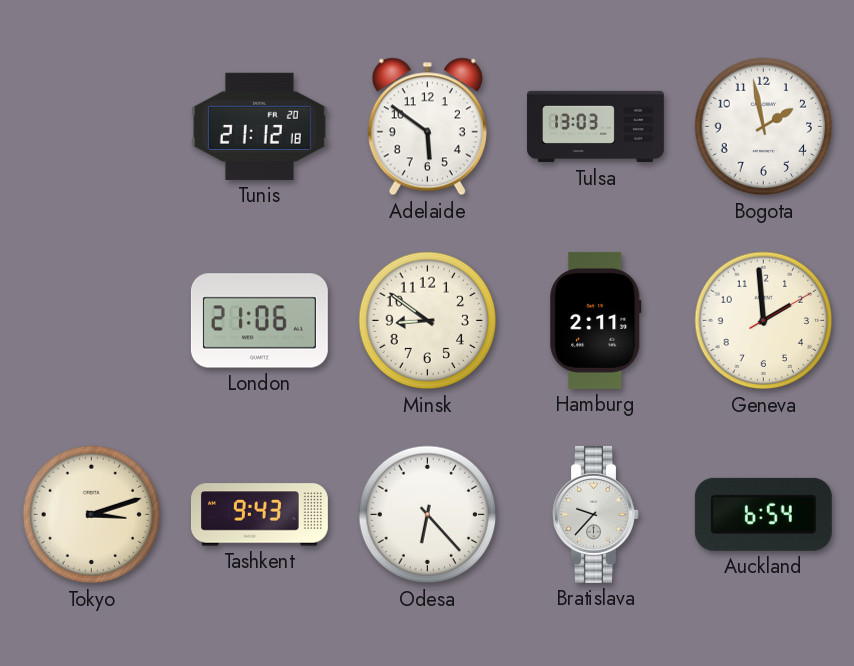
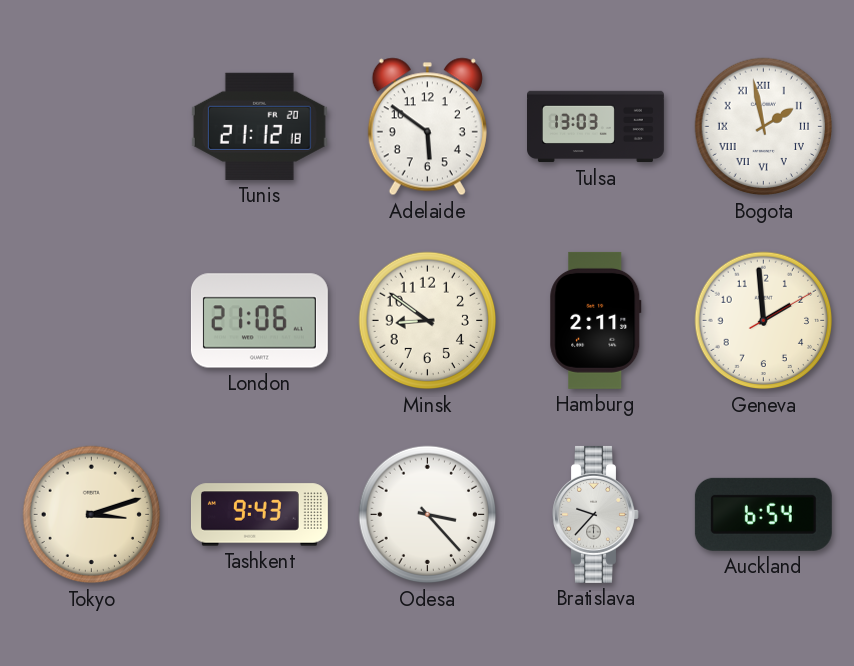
Bogota numerals: Arabic -> Roman
Odesa: 6:23 -> 3:23
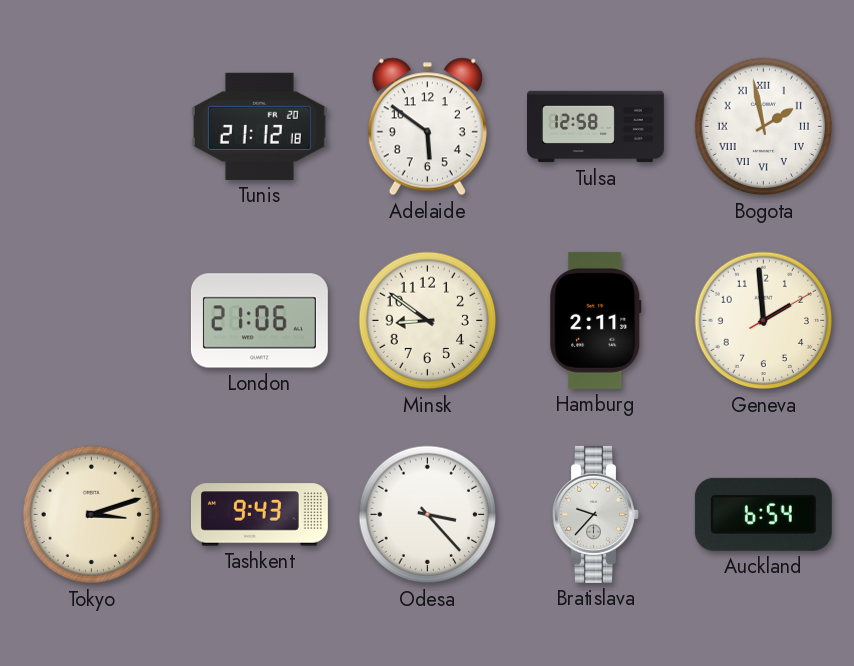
Tulsa: 13:03 -> 12:58
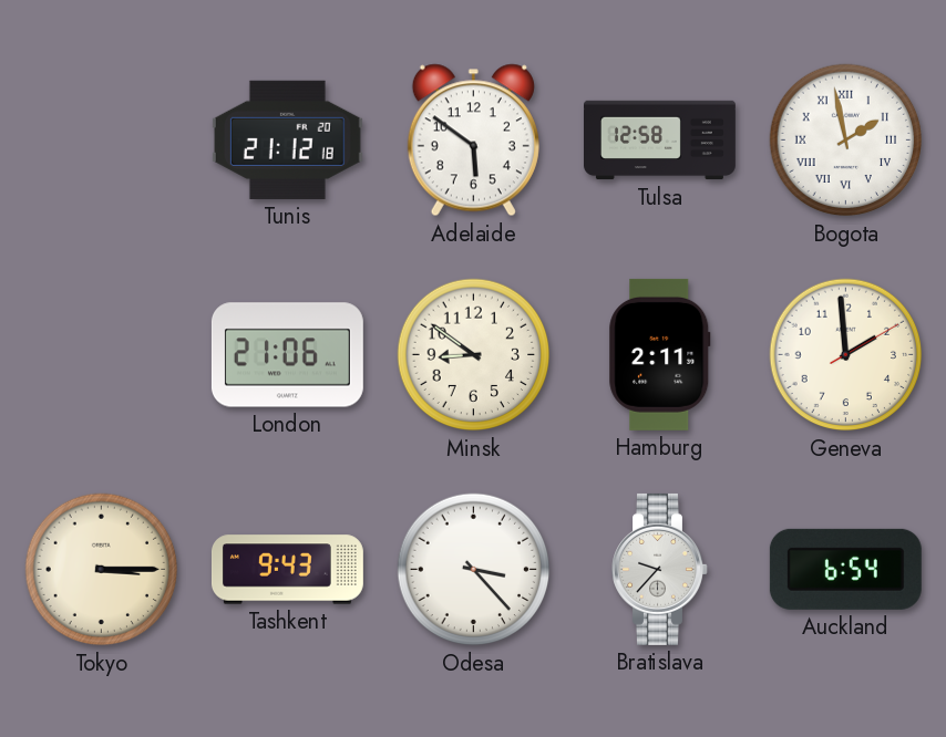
Tokyo: 3:12 -> 3:15
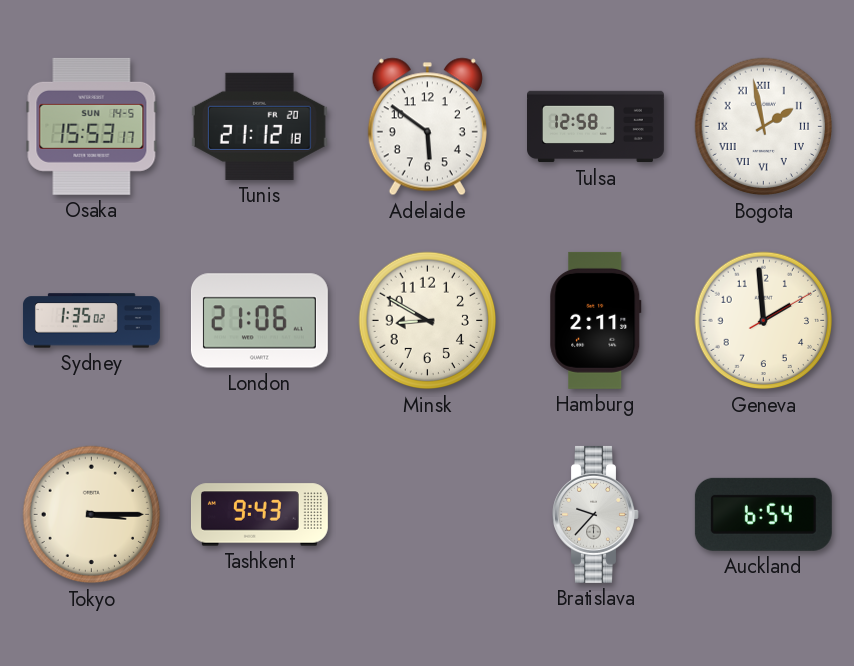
Osaka: none -> 15:53
Sydney: none -> 1:35
Minsk: 8:51 -> 8:50
Odesa: 3:23 -> none
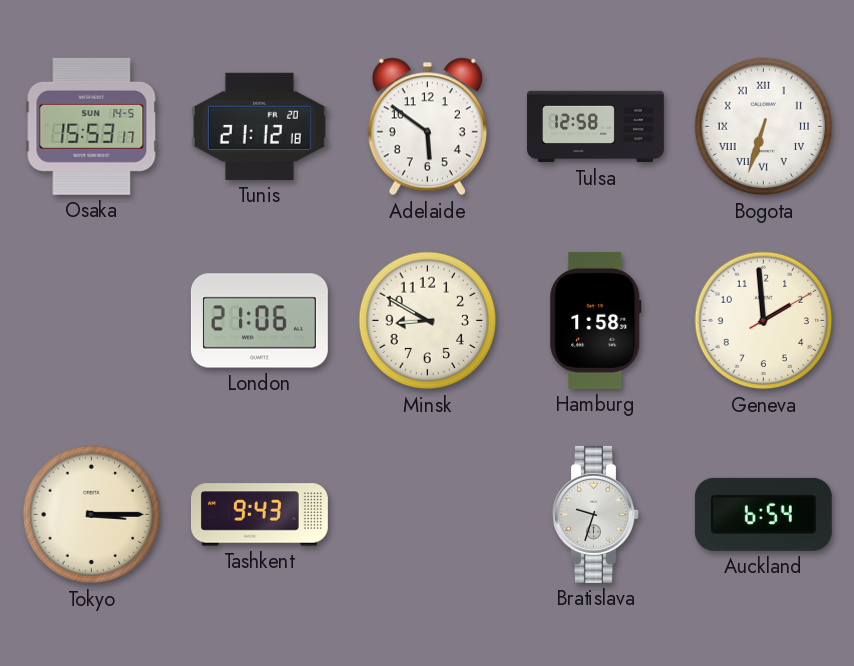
Bogota: 1:58 -> 6:33
Sydney: 1:35 -> none
Hamburg: 2:11 -> 1:58
Bratislava: 9:37 -> 9:33
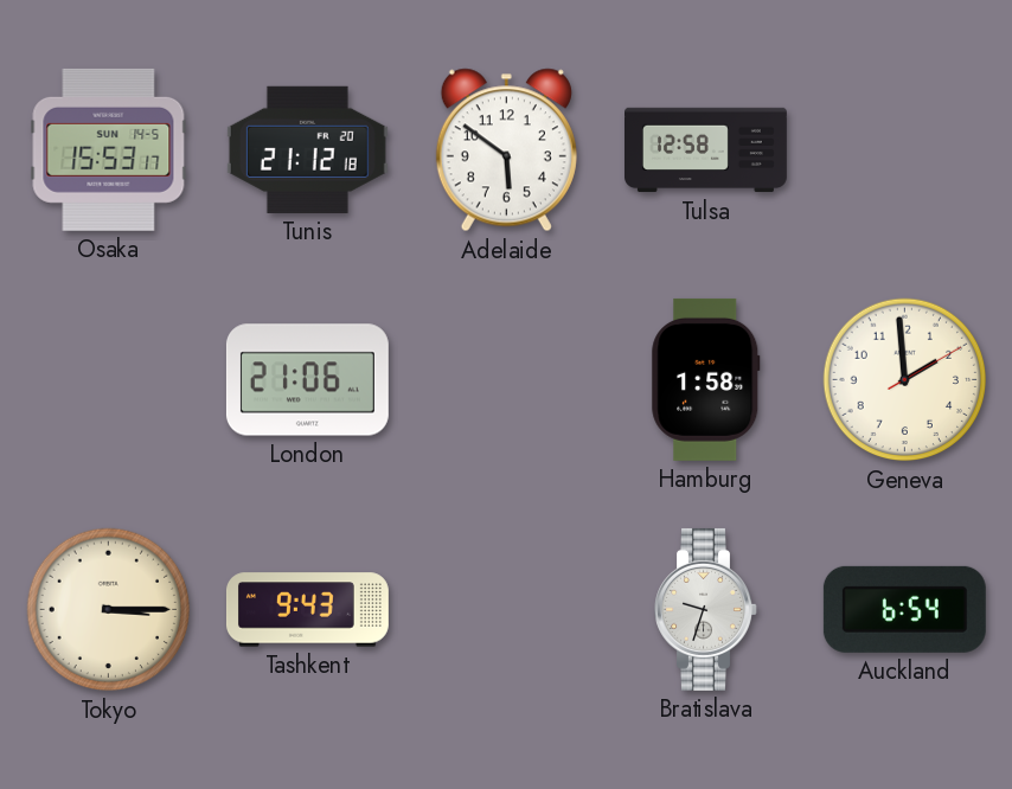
Bogota: 6:33 -> none
Minsk: 8:50 -> none
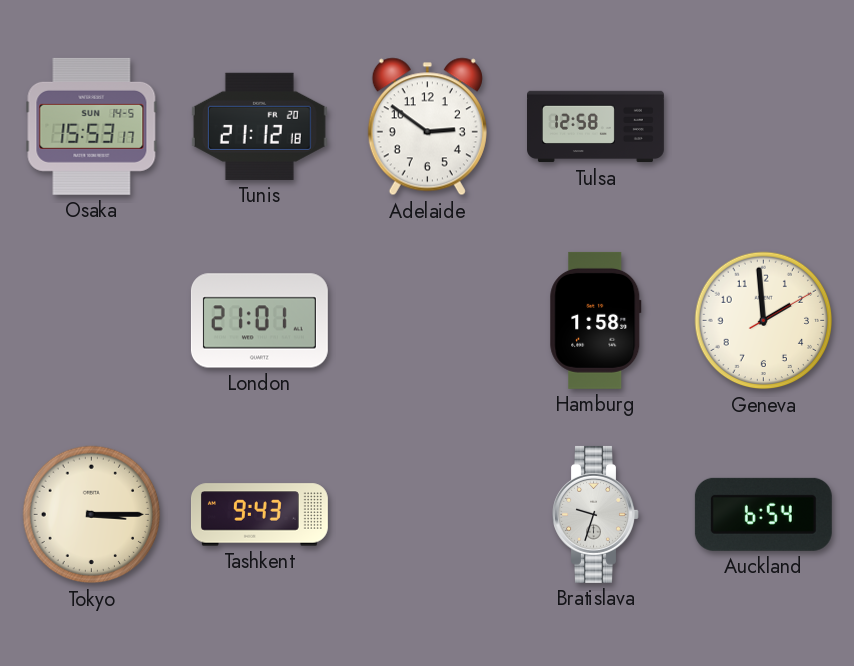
Adelaide: 5:51 -> 2:51
London: 21:06 -> 21:01
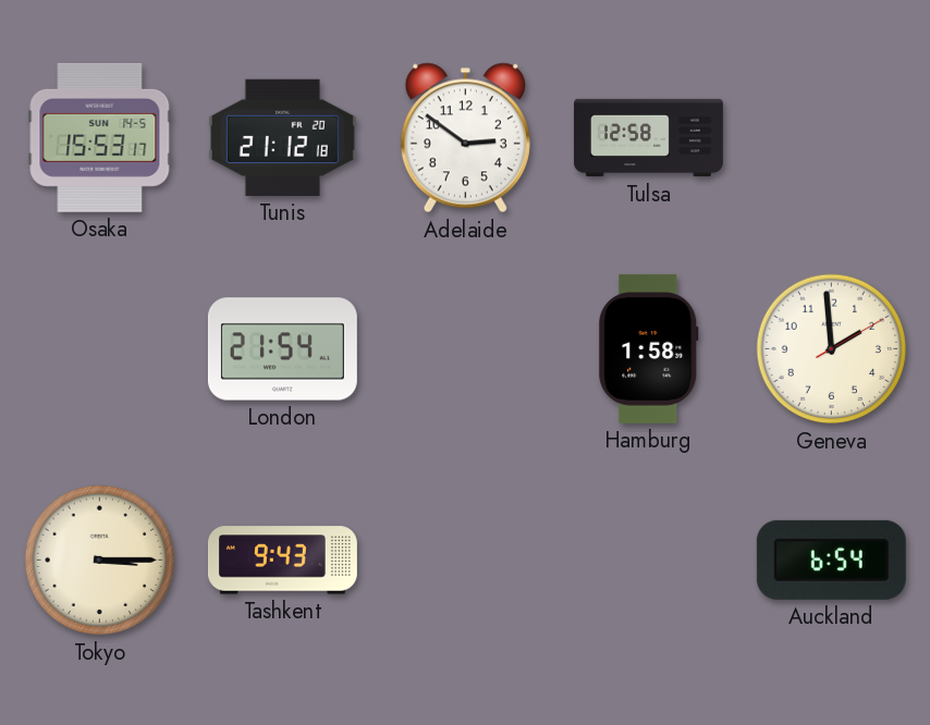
London: 21:01 -> 21:54
Bratislava: 9:33 -> none
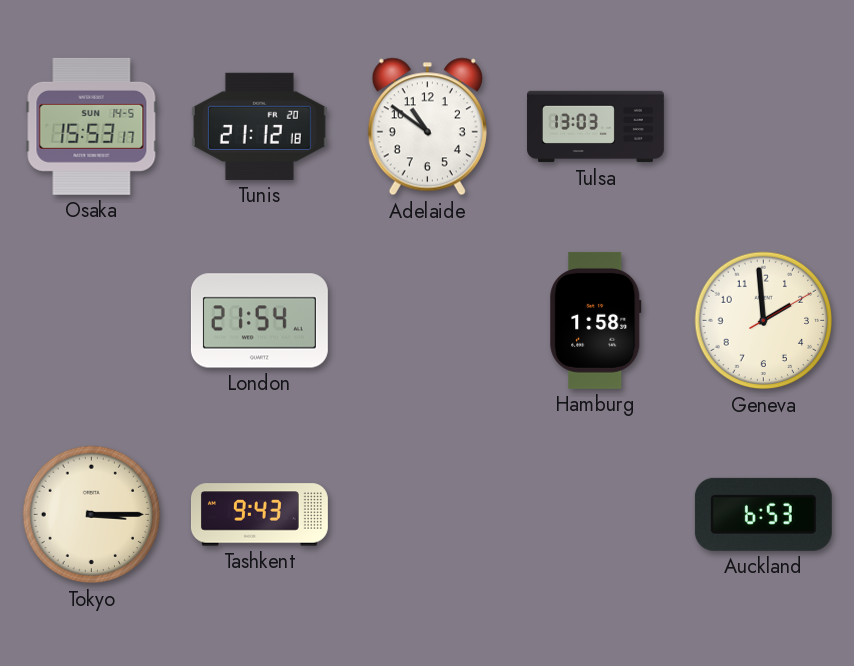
Adelaide: 2:51 -> 10:51
Tulsa: 12:58 -> 13:03
Auckland: 6:54 -> 6:53
